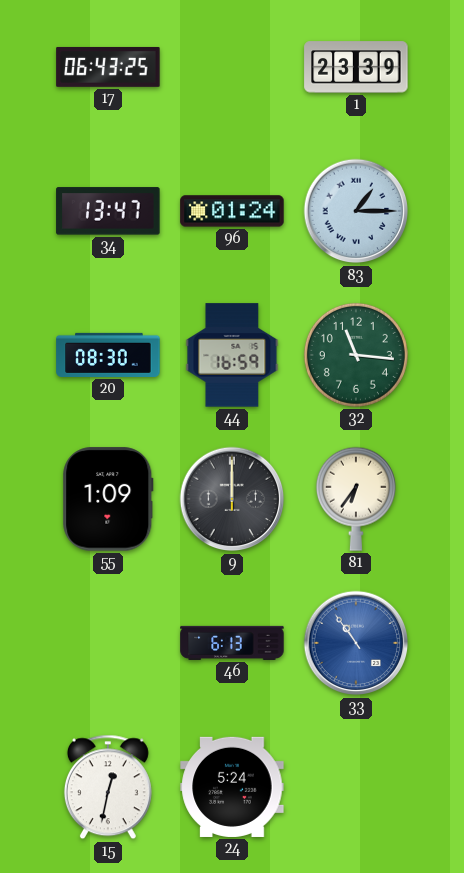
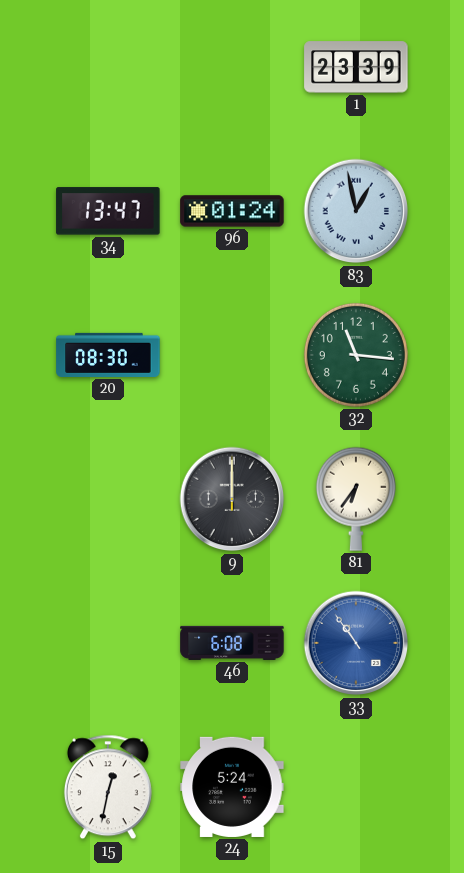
17: 06:43 -> none
83: 1:15 -> 12:58
44: 16:59 -> none
55: 1:09 -> none
46: 6:13 -> 6:08
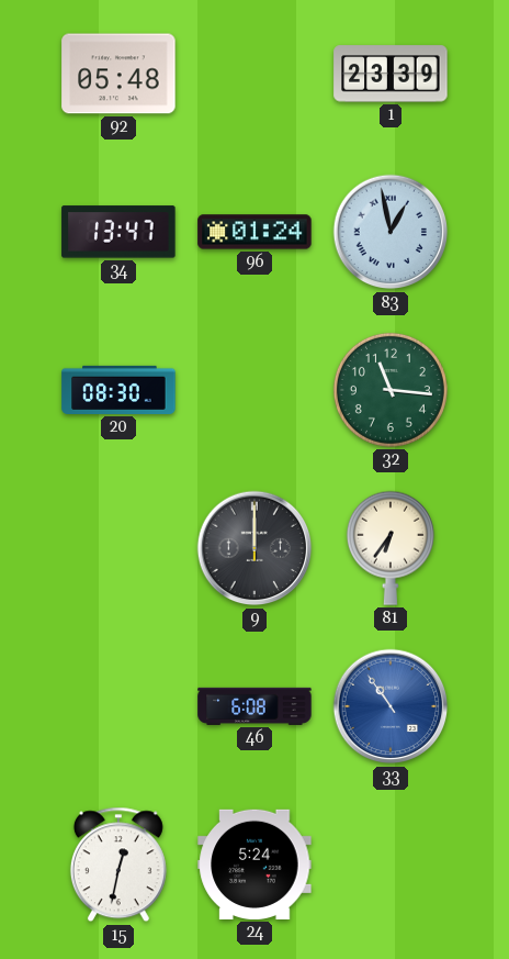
92: none -> 05:48
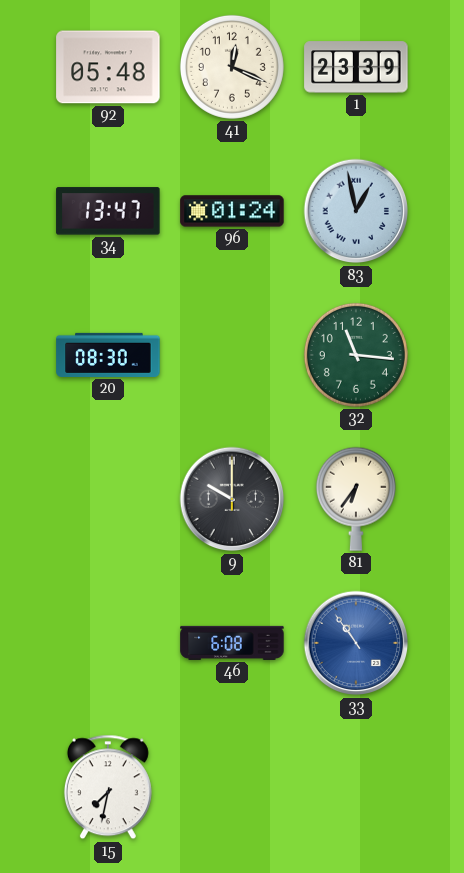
41: none -> 12:19
9: 12:00 -> 10:00
15: 12:32 -> 7:32
24: 5:24 -> none
